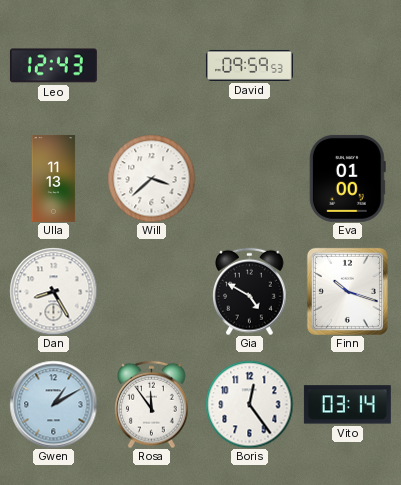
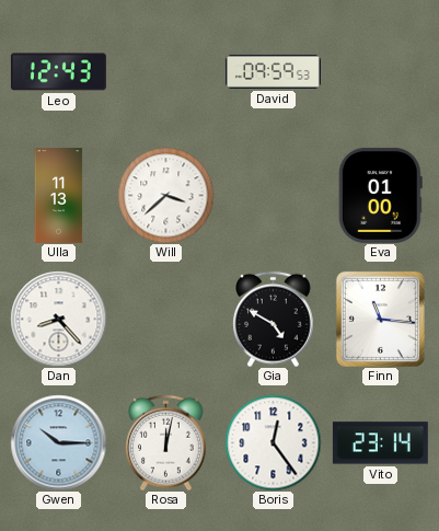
Dan: 8:25 -> 8:23
Finn: 10:18 -> 11:16
Gwen: 1:10 -> 10:15
Rosa: 11:54 -> 12:02
Vito: 03:14 -> 23:14
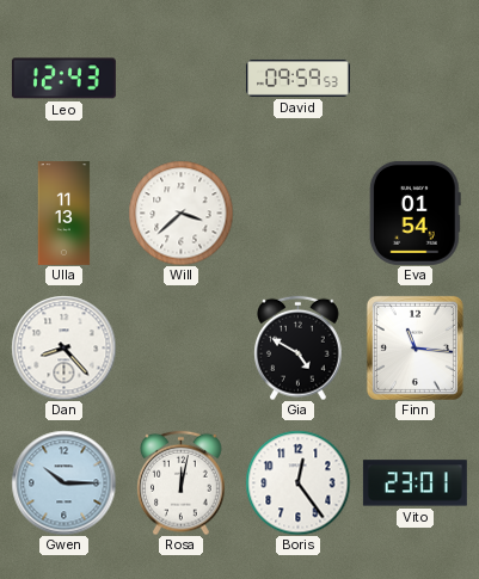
Eva: 01:00 -> 01:54
Vito: 23:14 -> 23:01
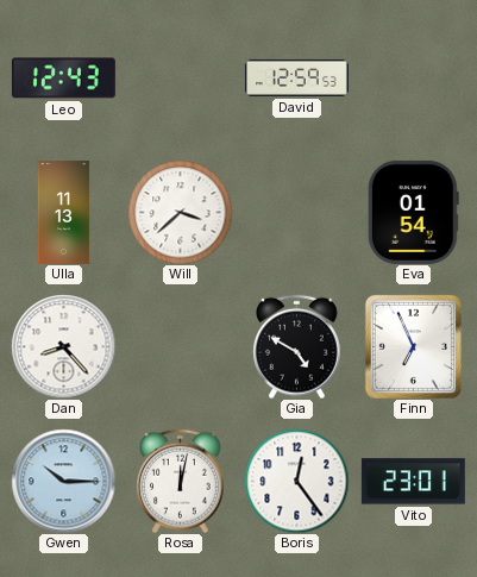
David: 09:59 -> 12:59
Finn: 11:16 -> 6:56
